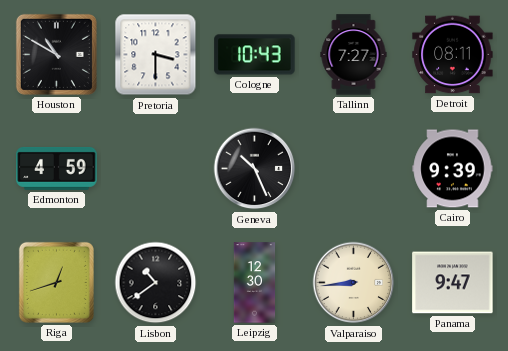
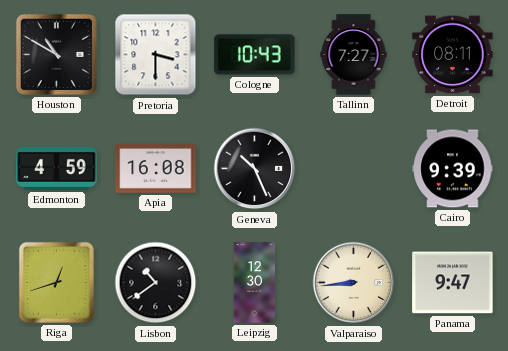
Apia: none -> 16:08
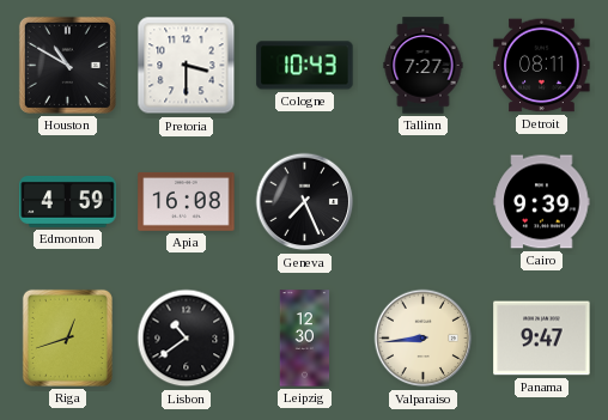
Geneva: 10:26 -> 7:26
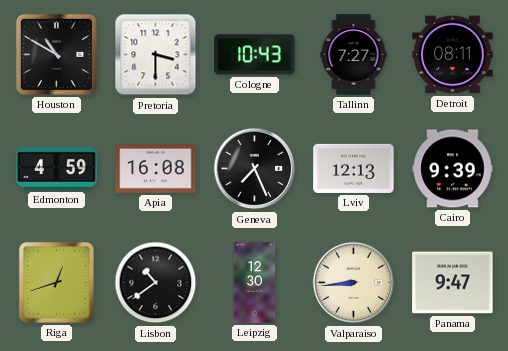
Lviv: none -> 12:13
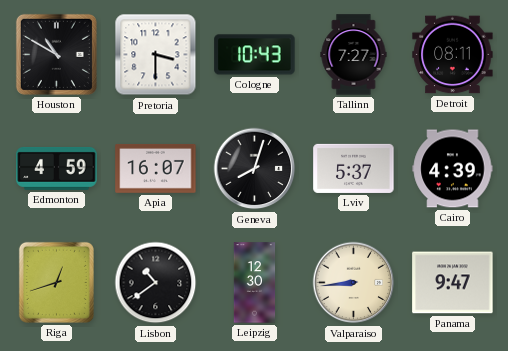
Apia: 16:08 -> 16:07
Geneva: 7:26 -> 8:03
Lviv: 12:13 -> 5:37
Cairo: 9:39 -> 4:39
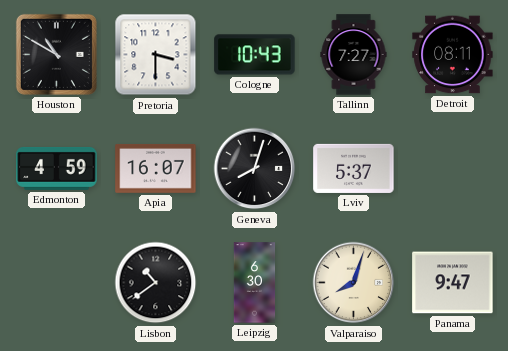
Cairo: 4:39 -> none
Riga: 12:42 -> none
Leipzig: 12:30 -> 6:30
Valparaiso: 8:44 -> 8:03
